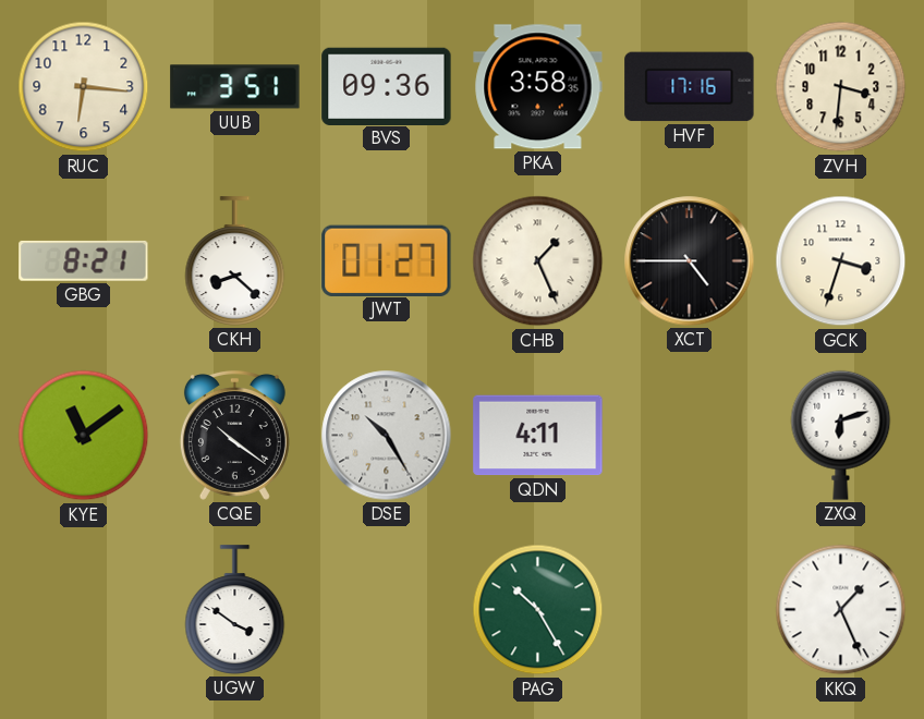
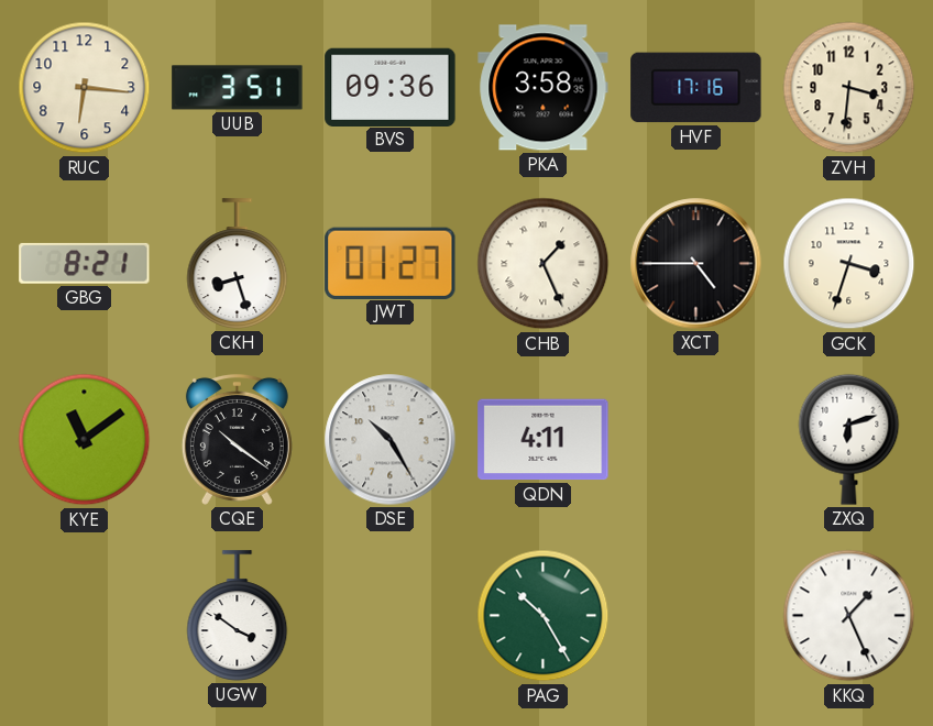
CKH: 8:22 -> 8:27
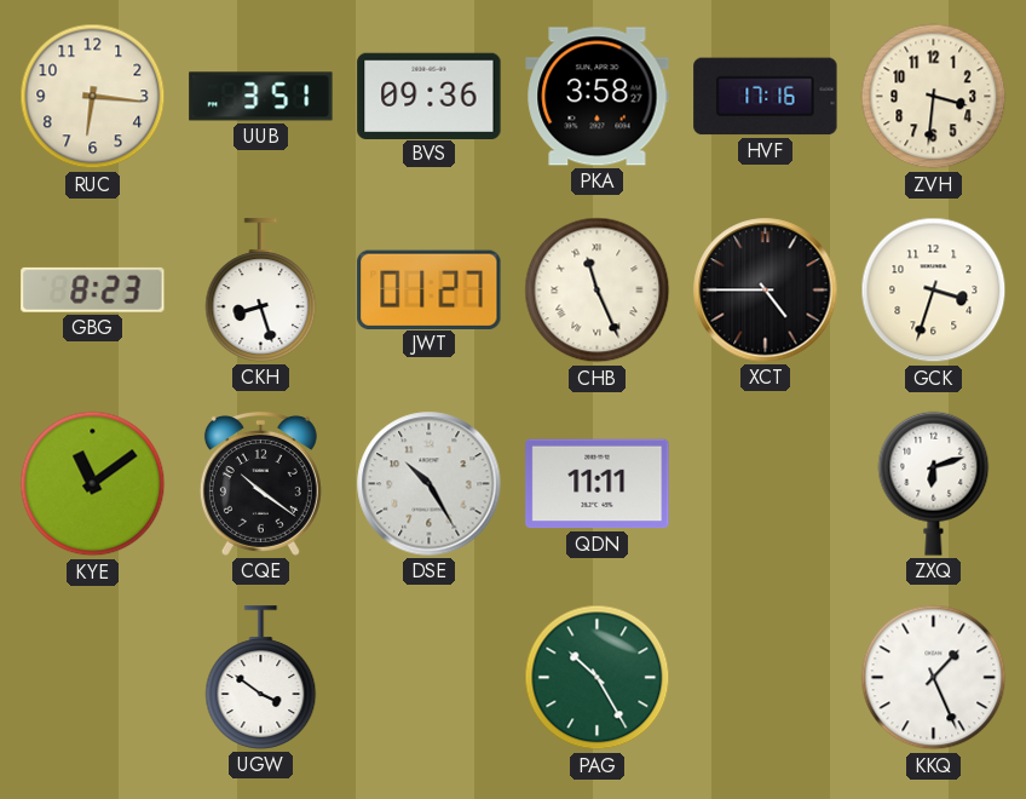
PKA: 3:58:35 -> 3:58:27
GBG: 8:21 -> 8:23
CHB: 1:26 -> 11:26
QDN: 4:11 -> 11:11
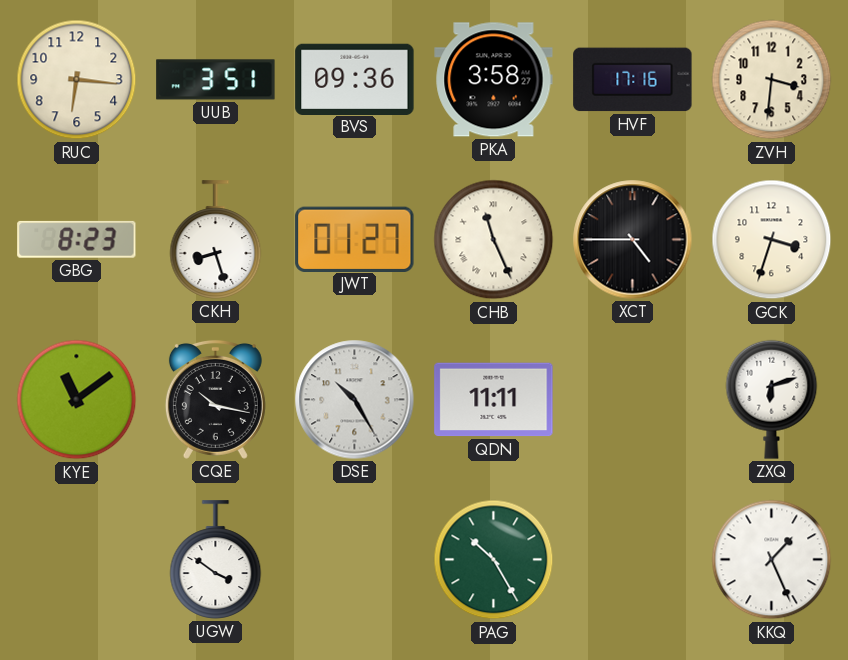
CQE: 10:21 -> 10:17
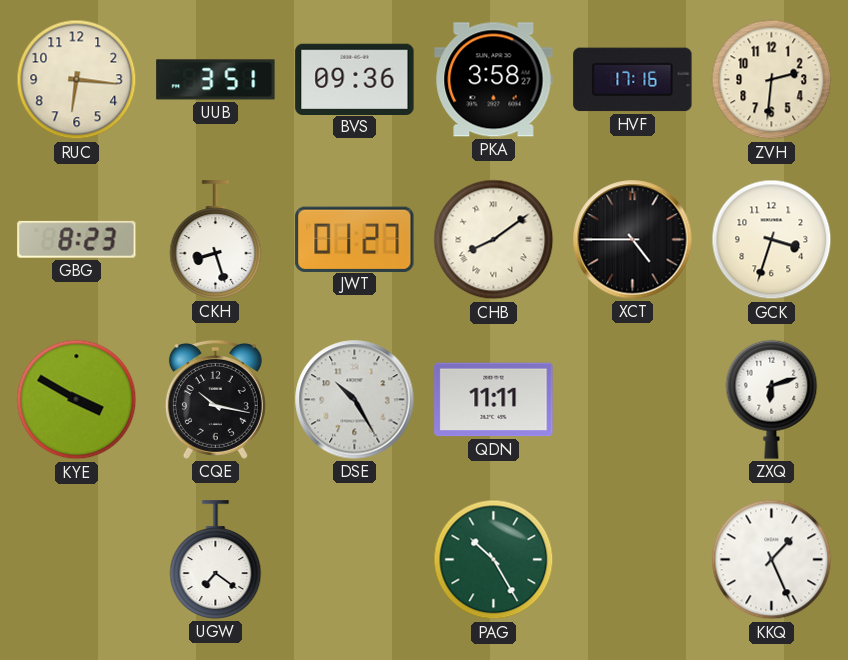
ZVH: 3:31 -> 2:31
CHB: 11:26 -> 8:09
KYE: 11:09 -> 3:50
UGW: 3:51 -> 7:21
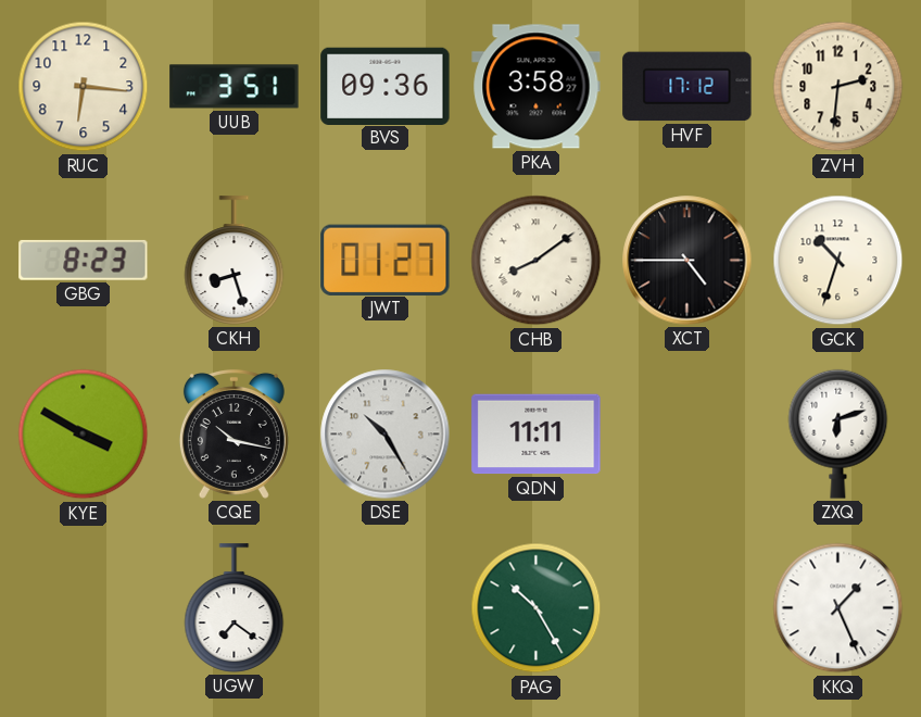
HVF: 17:16 -> 17:12
GCK: 3:33 -> 10:33
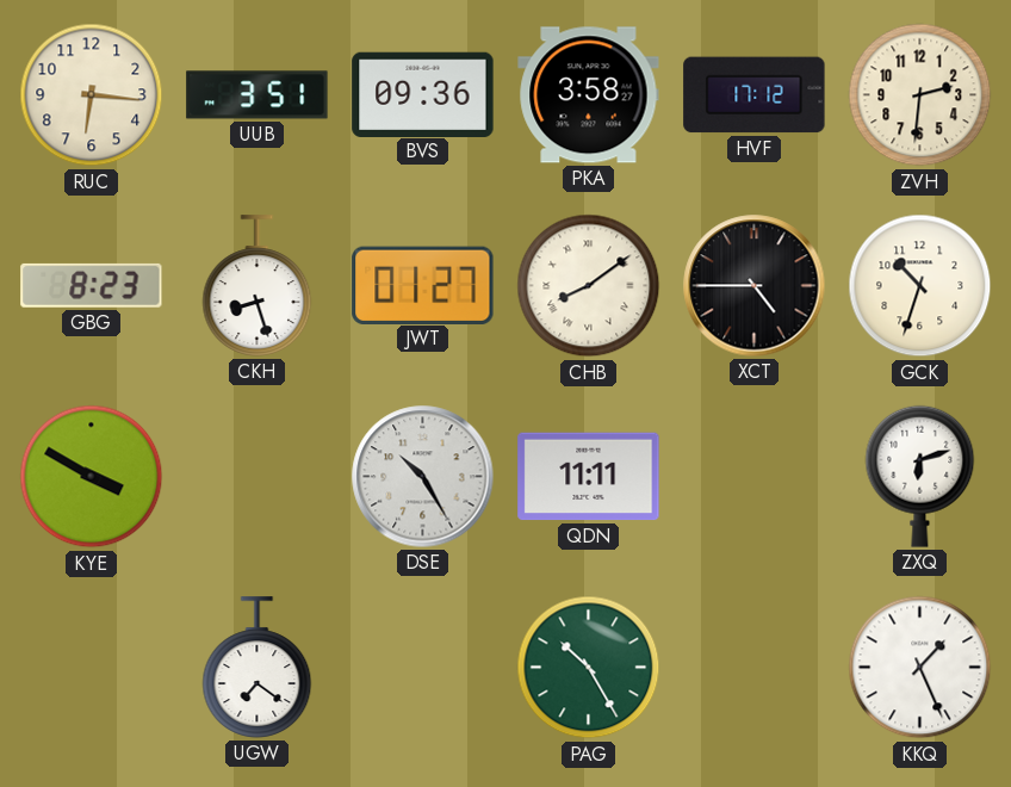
CQE: 10:17 -> none
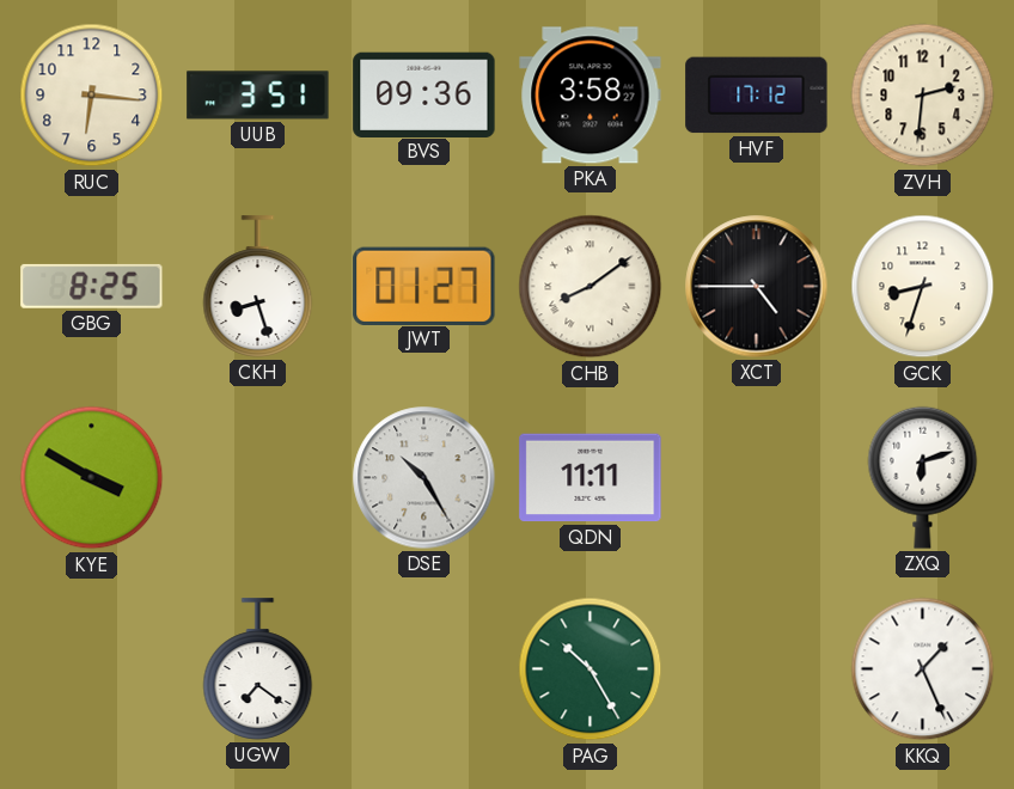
GBG: 8:23 -> 8:25
GCK: 10:33 -> 8:33
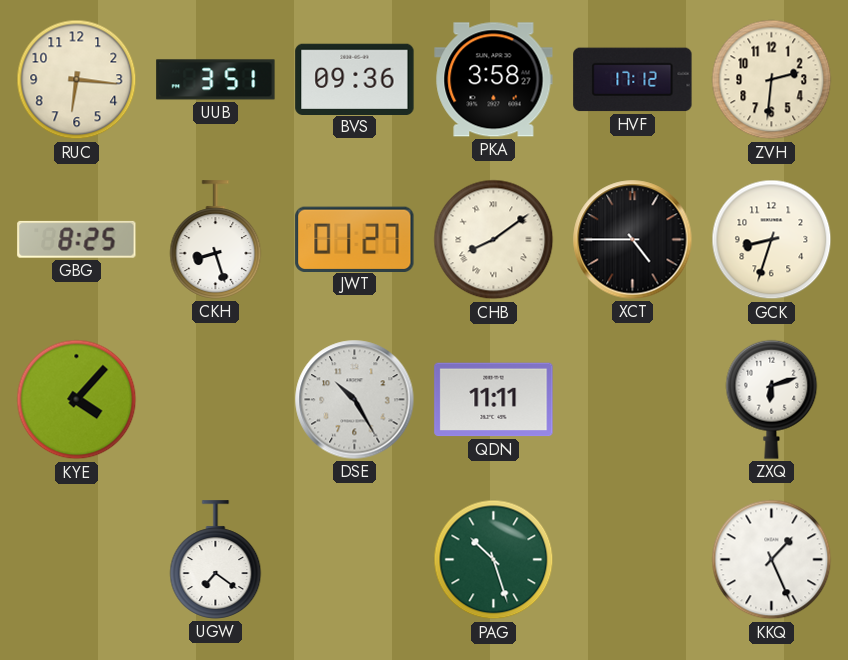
KYE: 3:50 -> 4:07
PAG: 10:25 -> 10:27
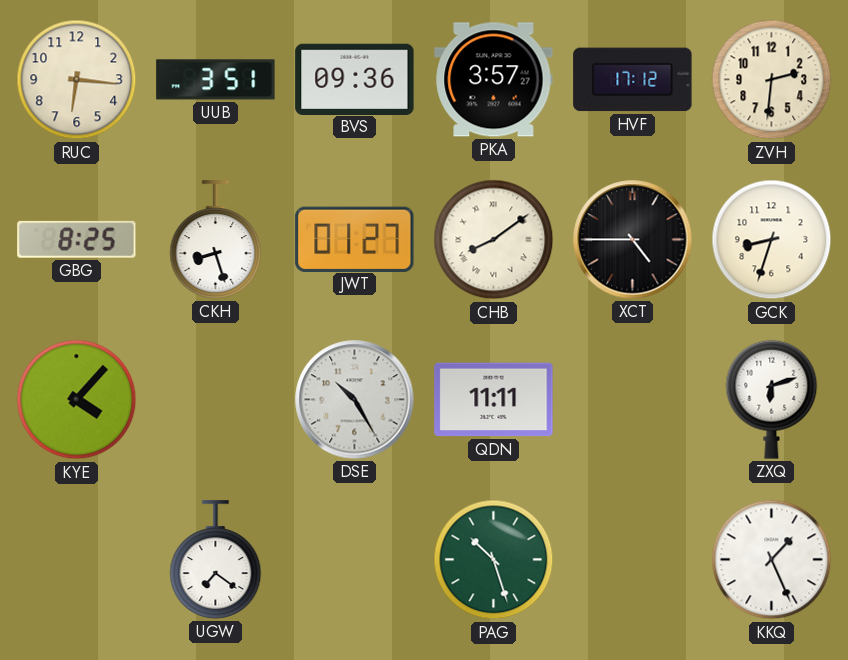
PKA: 3:58 -> 3:57
